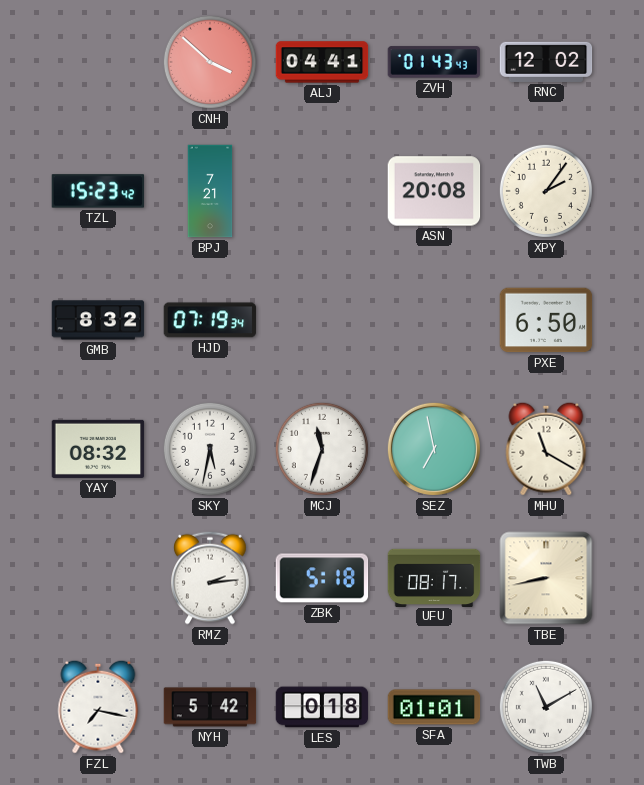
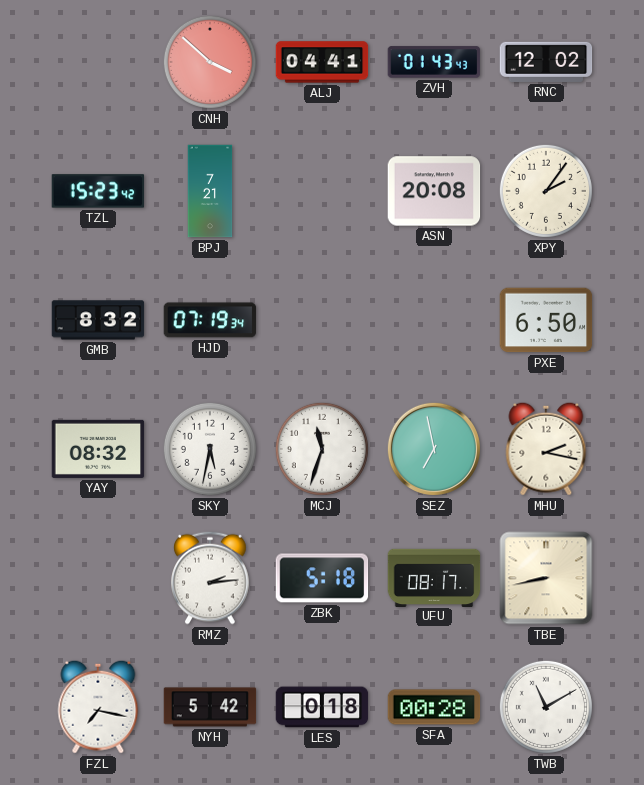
MHU: 11:20 -> 2:17
SFA: 01:01 -> 00:28
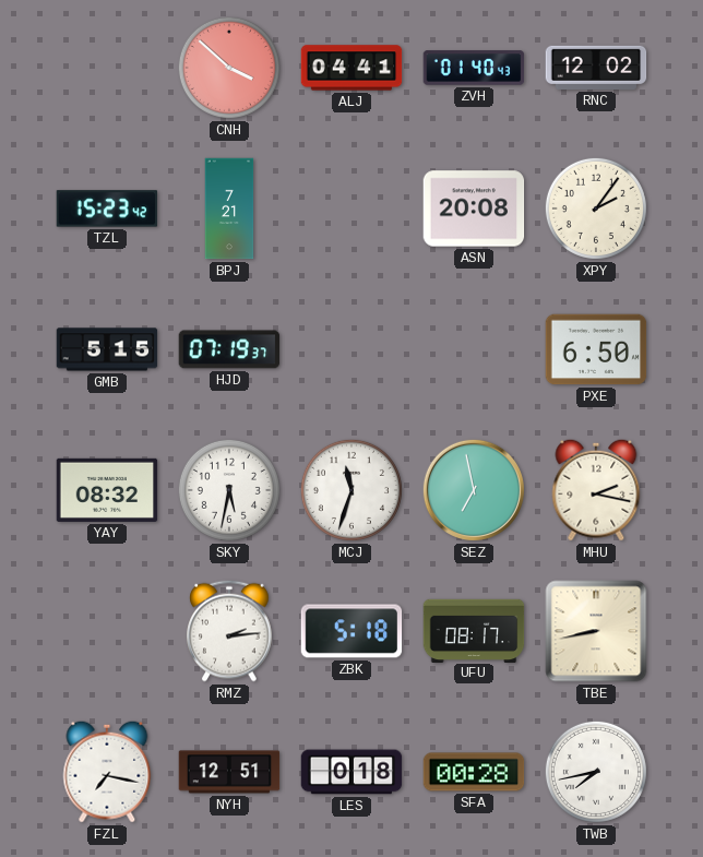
ZVH: 01:43 -> 01:40
GMB: 8:32 -> 5:15
HJD: 07:19:34 -> 07:19:37
NYH: 5:42 -> 12:51
TWB: 11:10 -> 7:43
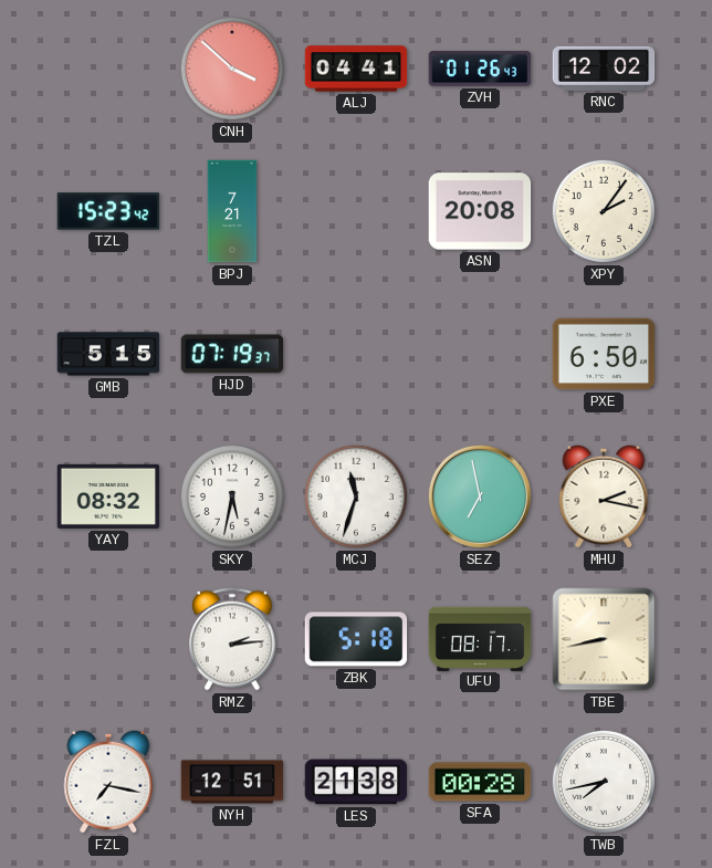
ZVH: 01:40 -> 01:26
LES: 0:18 -> 21:38
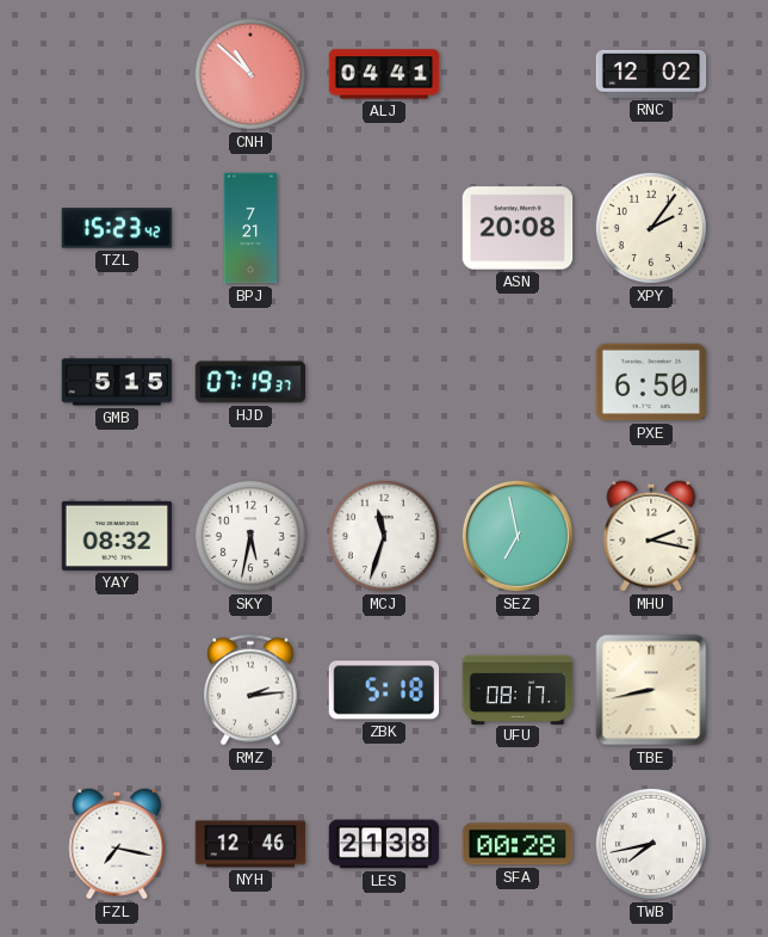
CNH: 3:52 -> 10:52
ZVH: 01:26 -> none
NYH: 12:51 -> 12:46
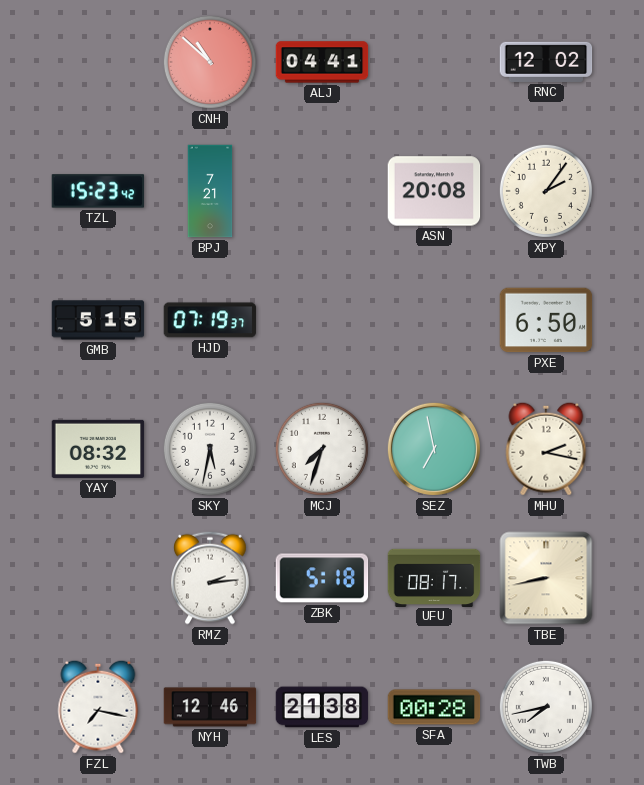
MCJ: 11:33 -> 7:33
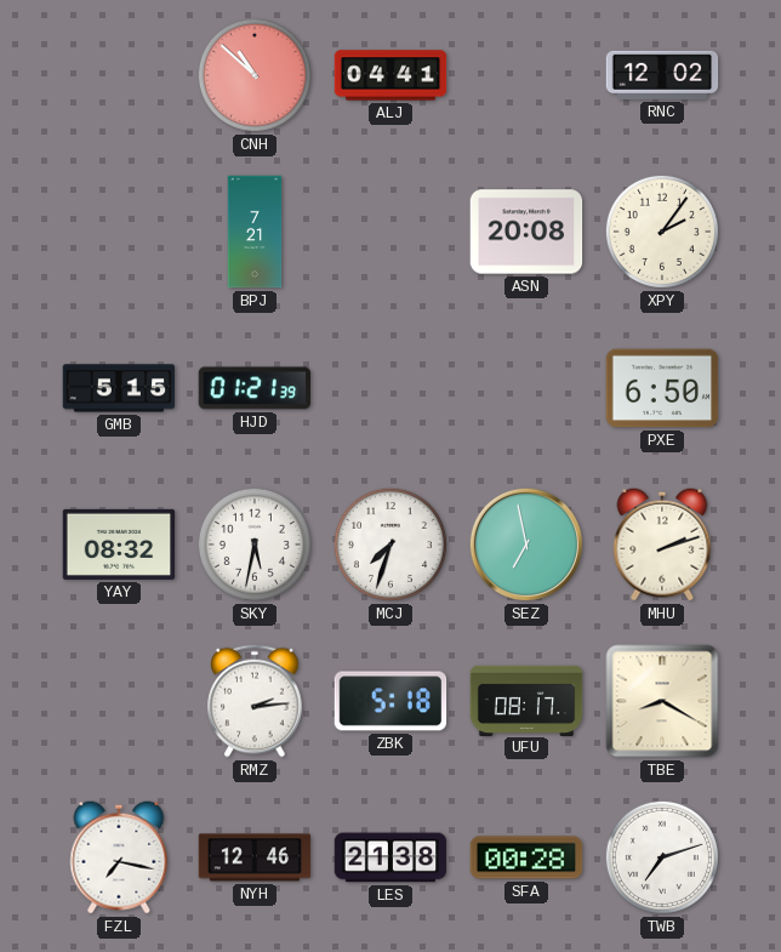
TZL: 15:23 -> none
HJD: 07:19 -> 01:21
MHU: 2:17 -> 2:12
TBE: 8:43 -> 8:20
TWB: 7:43 -> 7:12
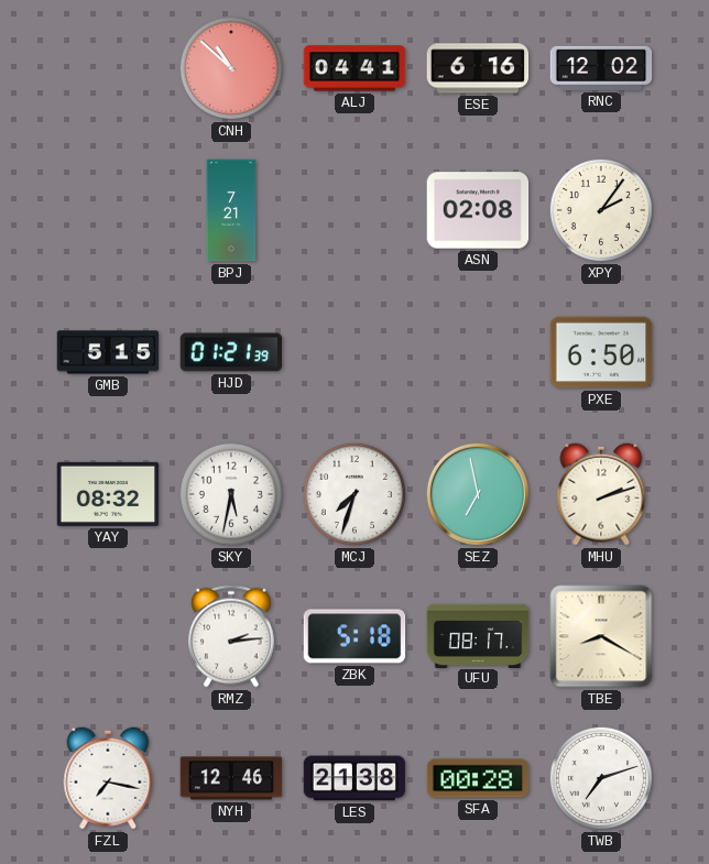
ESE: none -> 6:16
ASN: 20:08 -> 02:08
